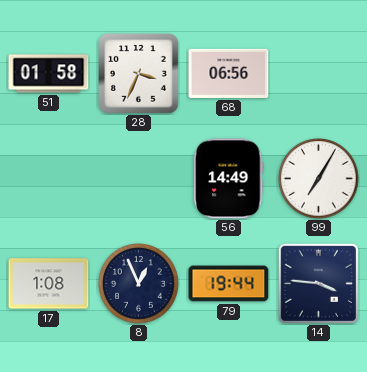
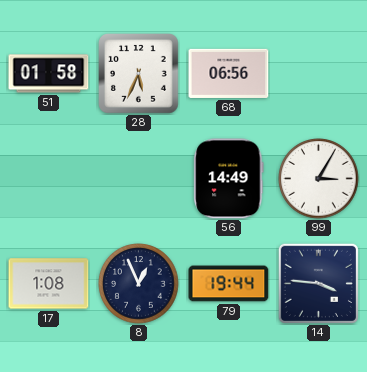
28: 3:34 -> 5:34
99: 7:05 -> 3:05
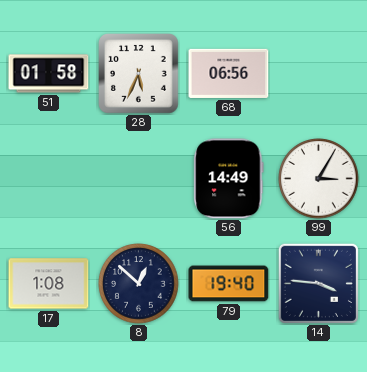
8: 12:56 -> 12:52
79: 19:44 -> 19:40
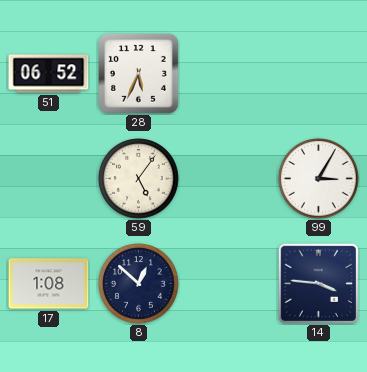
51: 01:58 -> 06:52
68: 06:56 -> none
59: none -> 5:06
56: 14:49 -> none
79: 19:40 -> none
